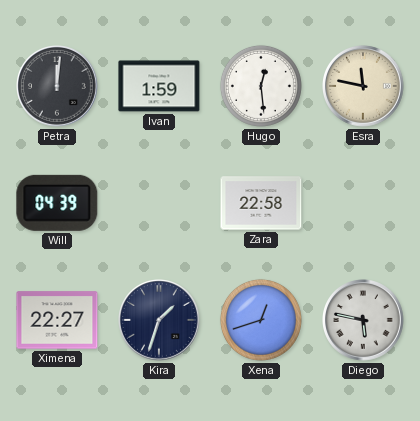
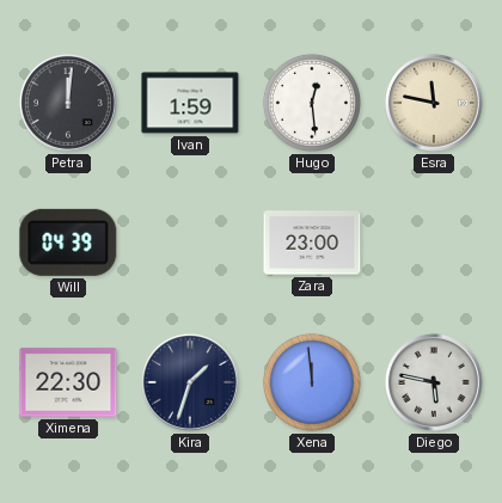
Zara: 22:58 -> 23:00
Ximena: 22:27 -> 22:30
Xena: 12:42 -> 11:59
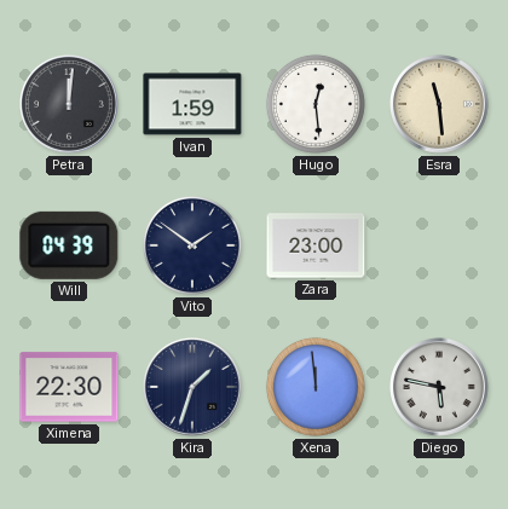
Esra: 11:47 -> 11:29
Vito: none -> 1:51
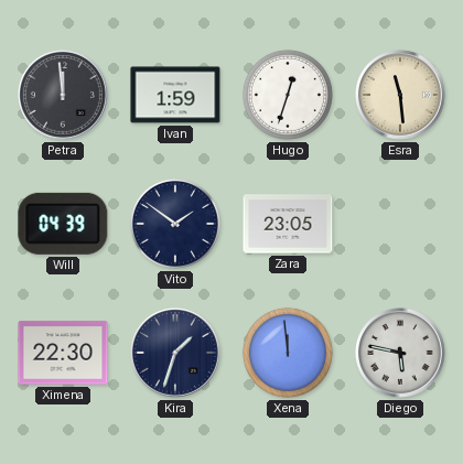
Petra: 12:01 -> 11:59
Hugo: 12:29 -> 12:33
Zara: 23:00 -> 23:05
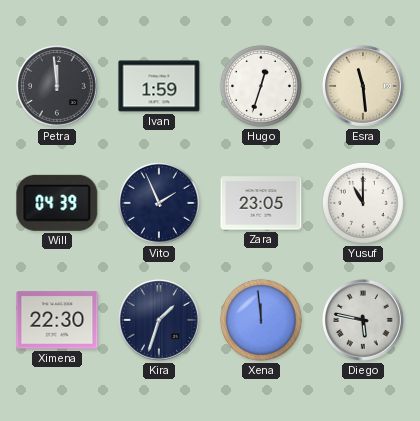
Vito: 1:51 -> 1:56
Yusuf: none -> 11:00
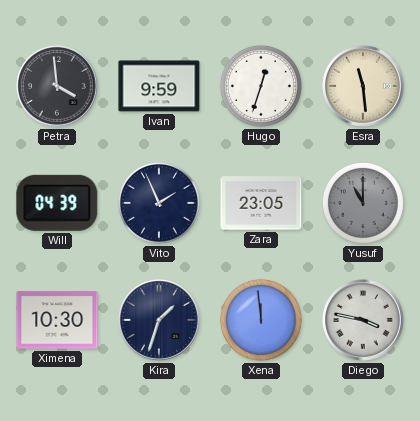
Petra: 11:59 -> 3:59
Ivan: 1:59 -> 9:59
Yusuf dial: white -> grey
Ximena: 22:30 -> 10:30
Diego: 5:47 -> 3:47
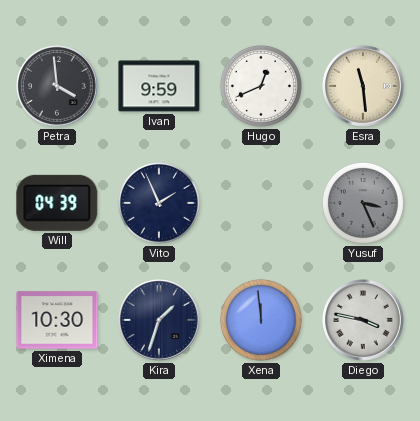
Hugo: 12:33 -> 12:41
Zara: 23:05 -> none
Yusuf: 11:00 -> 3:26
